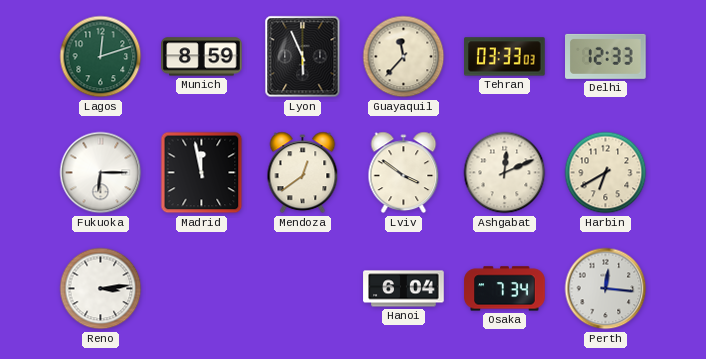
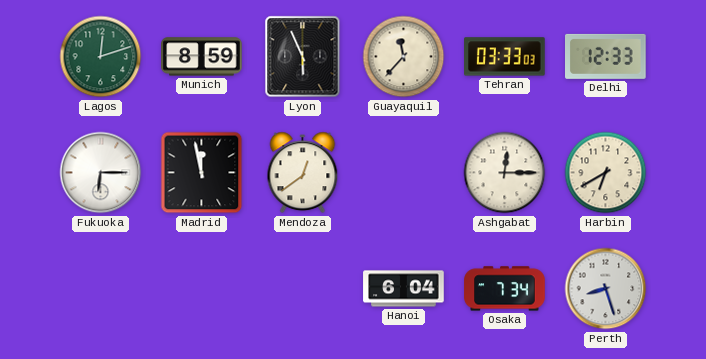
Lviv: 3:51 -> none
Ashgabat: 12:11 -> 12:15
Reno: 3:14 -> none
Perth: 12:16 -> 8:27
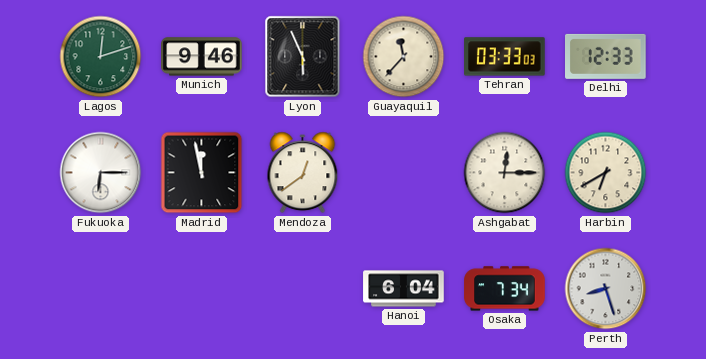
Munich: 8:59 -> 9:46
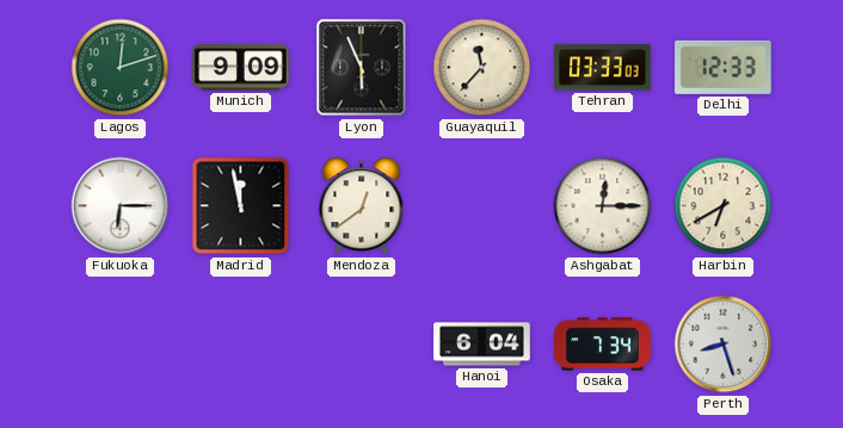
Munich: 9:46 -> 9:09
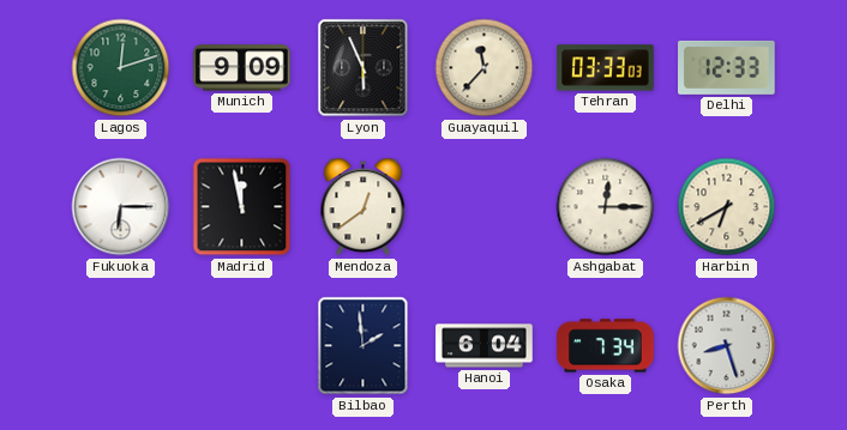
Bilbao: none -> 1:59
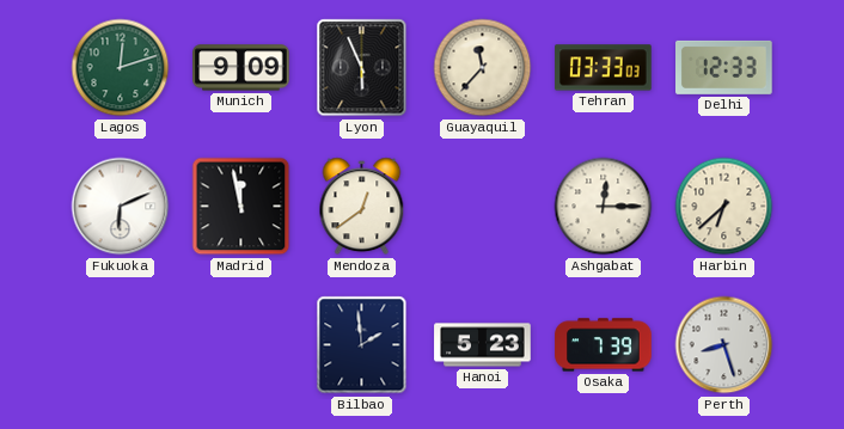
Fukuoka: 6:15 -> 6:11
Harbin: 6:40 -> 6:38
Hanoi: 6:04 -> 5:23
Osaka: 7:34 -> 7:39
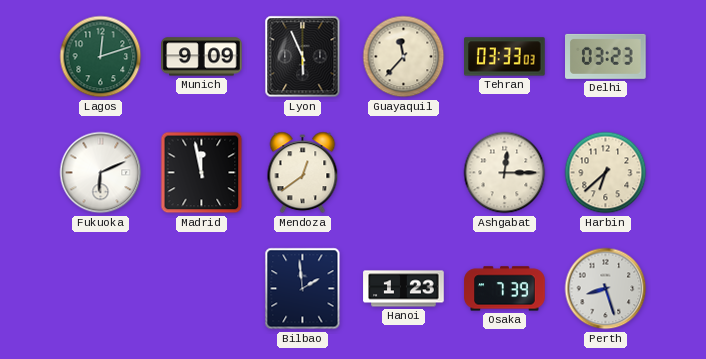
Delhi: 12:33 -> 03:23
Hanoi: 5:23 -> 1:23
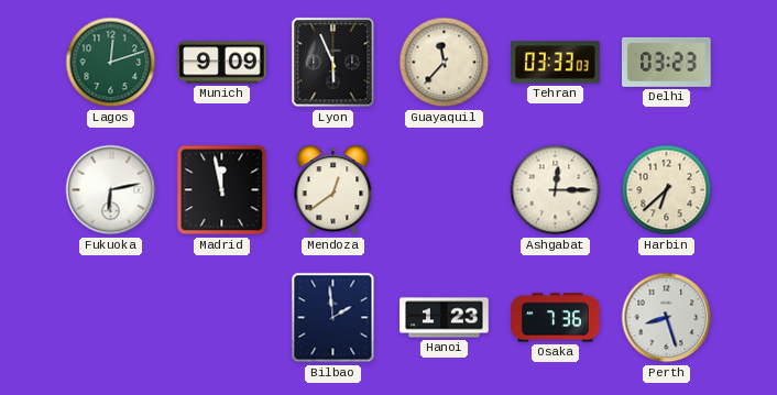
Fukuoka: 6:11 -> 6:13
Osaka: 7:39 -> 7:36
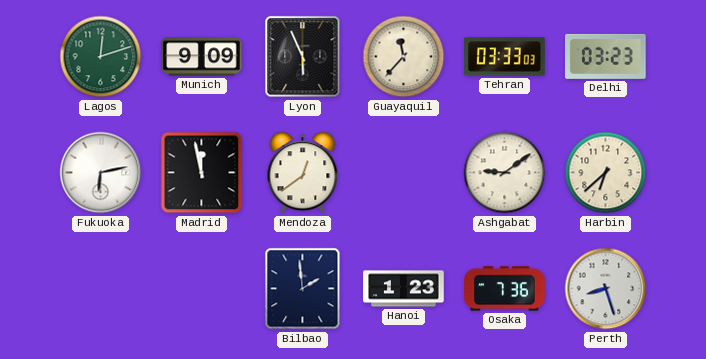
Ashgabat: 12:15 -> 9:09
